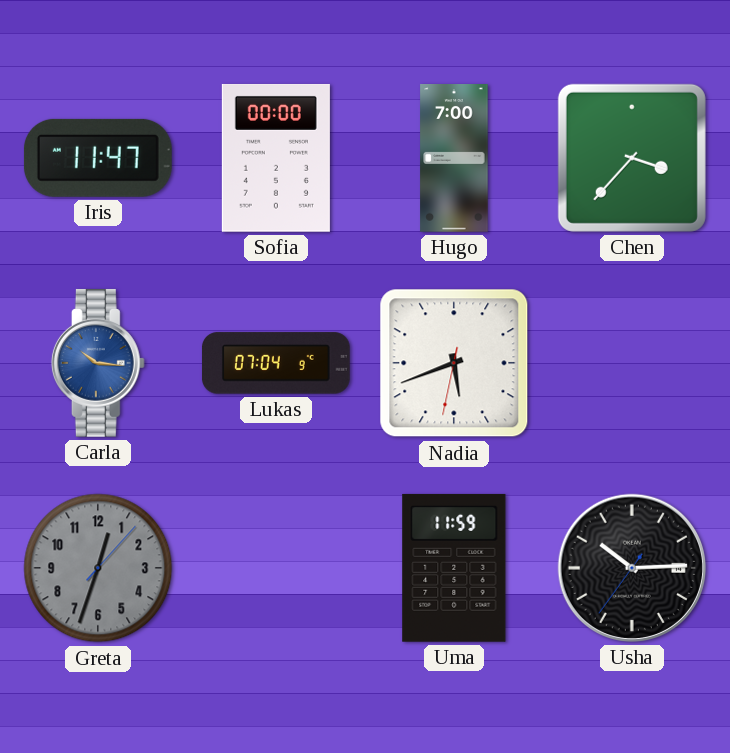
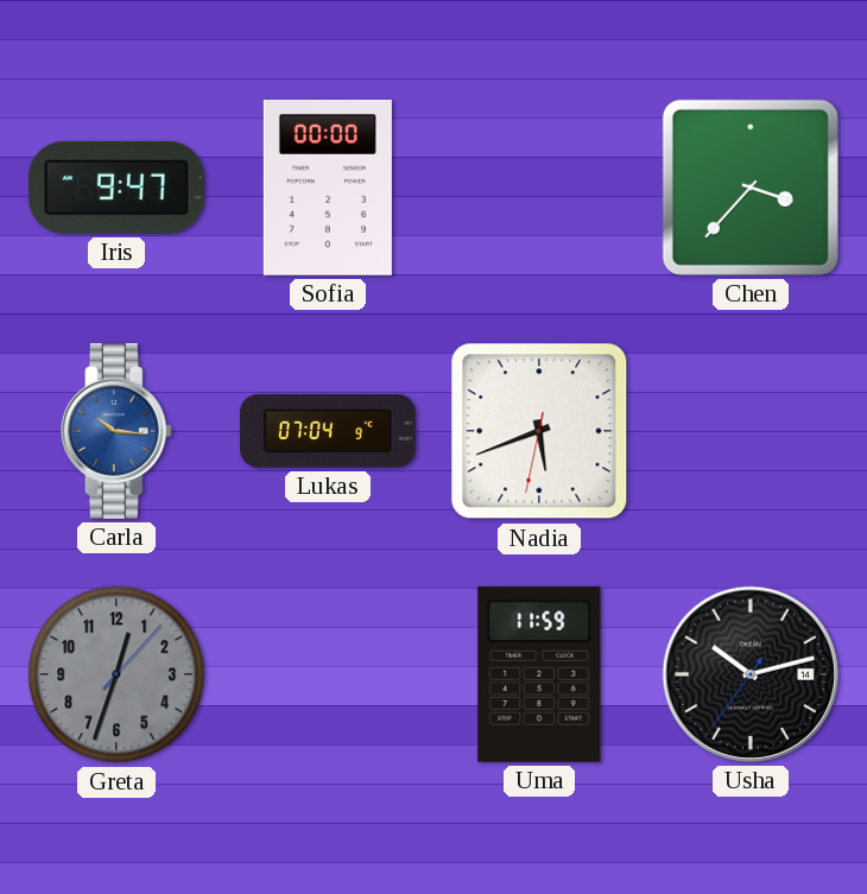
Iris: 11:47 -> 9:47
Hugo: 7:00 -> none
Usha: 10:14 -> 10:12
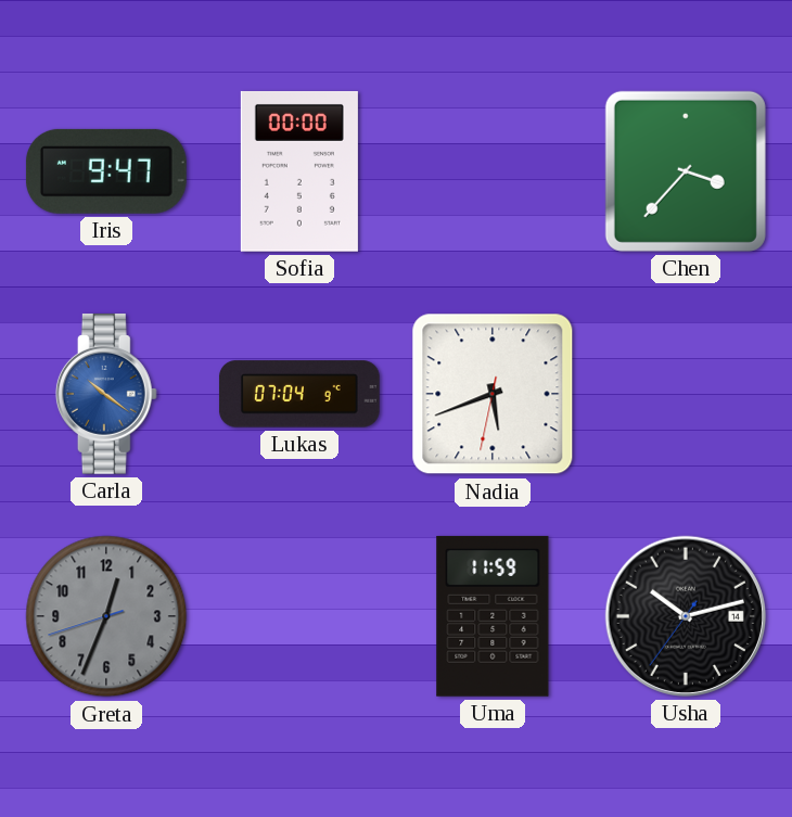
Carla: 10:16 -> 10:21
Greta: 12:33:07 -> 12:33:42
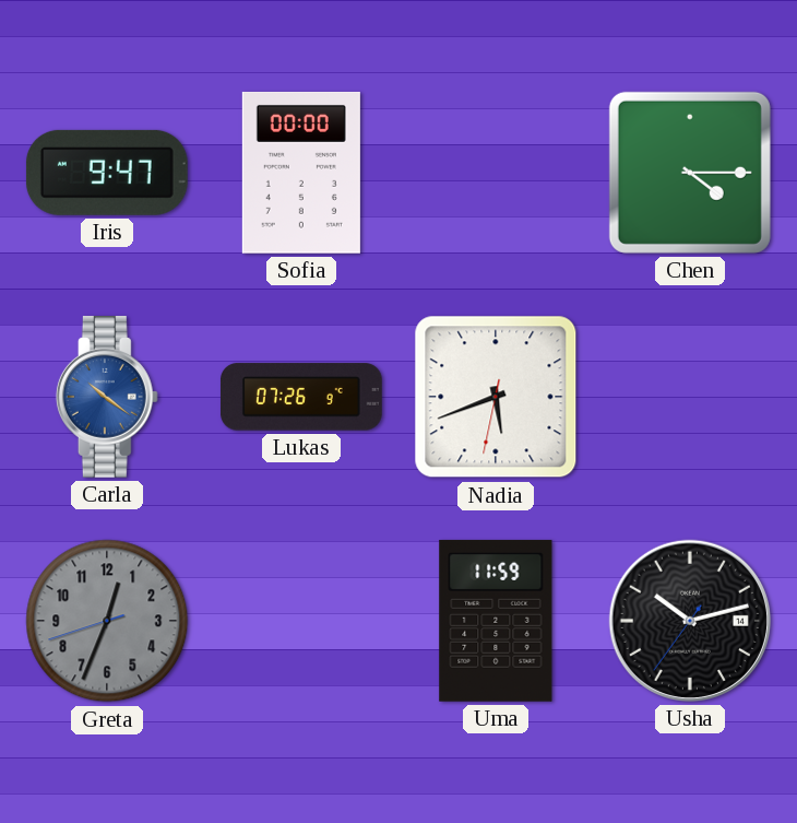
Chen: 3:37 -> 4:15
Lukas: 07:04 -> 07:26
